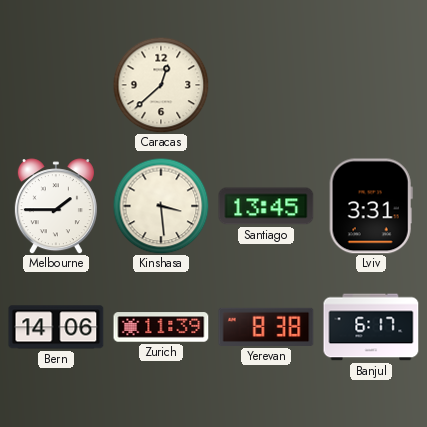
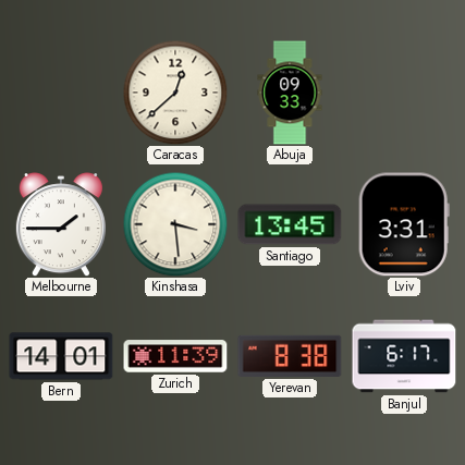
Abuja: none -> 09:33
Bern: 14:06 -> 14:01
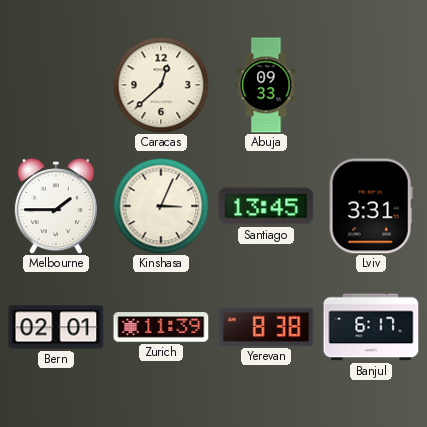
Kinshasa: 3:29 -> 3:04
Bern: 14:01 -> 02:01
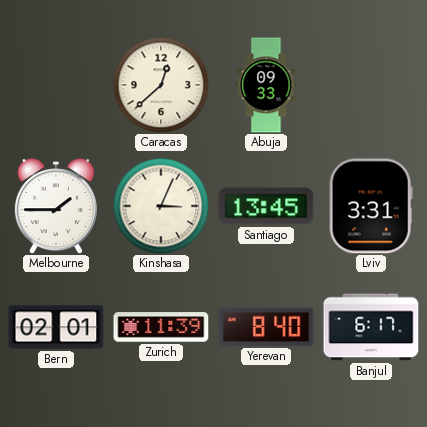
Yerevan: 8:38 -> 8:40
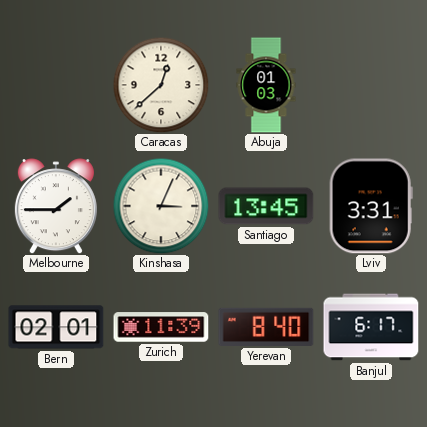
Abuja: 09:33 -> 01:03
